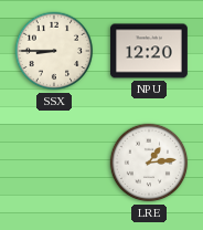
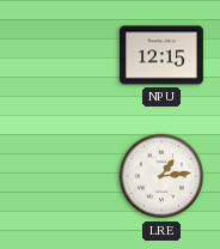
SSX: 8:45 -> none
NPU: 12:20 -> 12:15
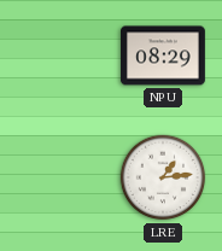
NPU: 12:15 -> 08:29
